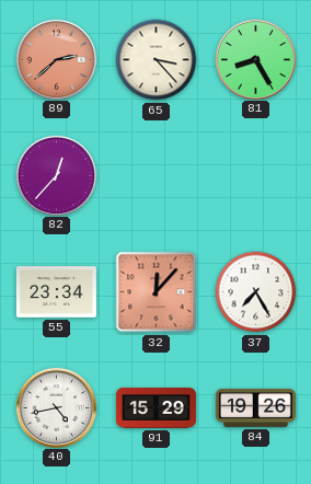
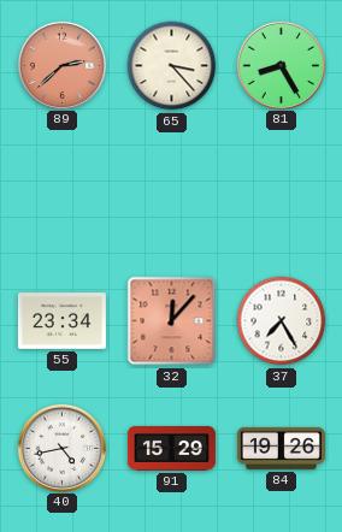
82: 12:37 -> none
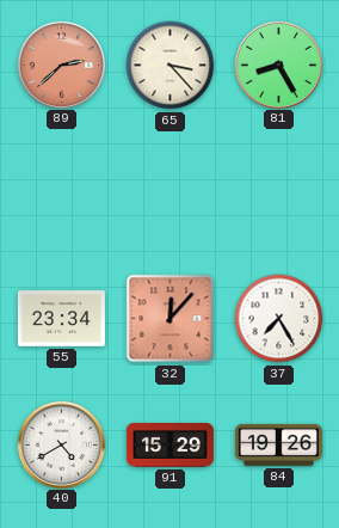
40: 4:43 -> 4:40
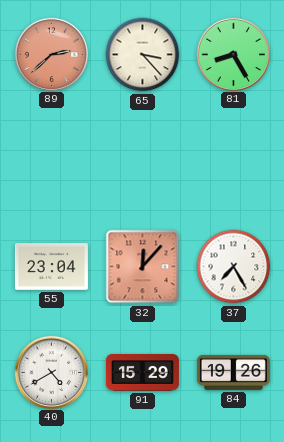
55: 23:34 -> 23:04
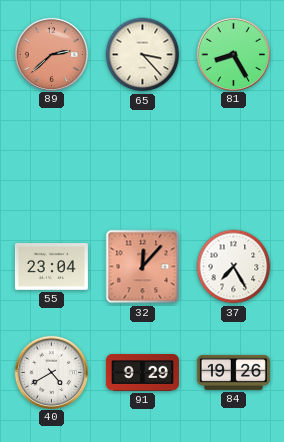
91: 15:29 -> 9:29
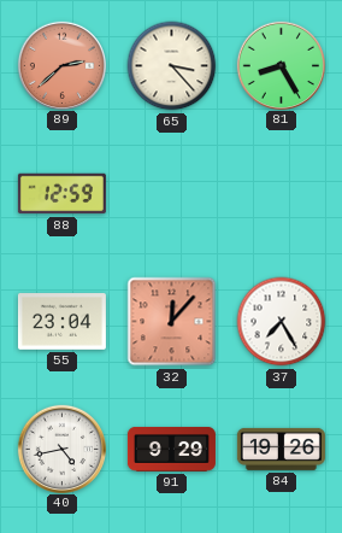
88: none -> 12:59
40: 4:40 -> 4:43
